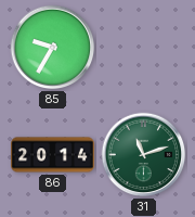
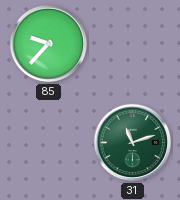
85: 9:35 -> 9:37
86: 20:14 -> none
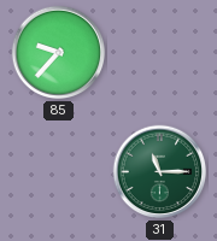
31: 11:12 -> 11:15
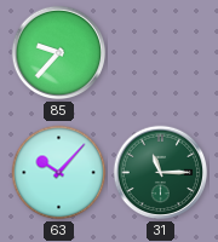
63: none -> 10:07
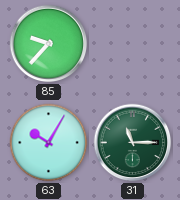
63: 10:07 -> 10:05
